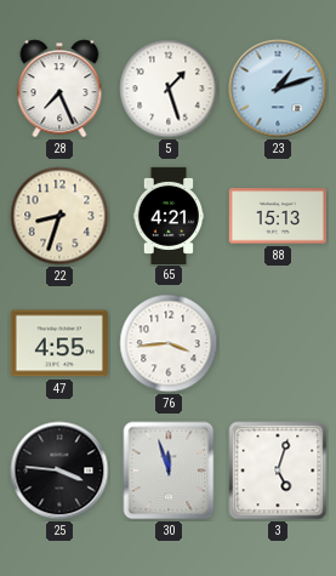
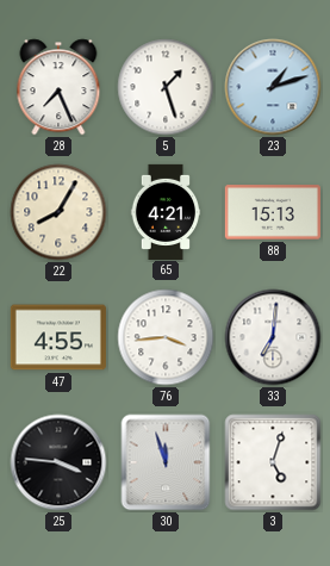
22: 8:33 -> 8:05
33: none -> 7:01
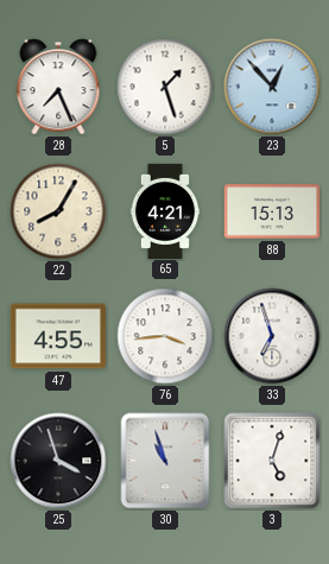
23: 1:12 -> 12:53
33: 7:01 -> 6:57
25: 3:46 -> 3:57
30: 11:57 -> 10:57
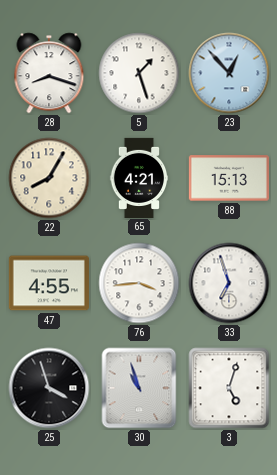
28: 7:26 -> 8:18
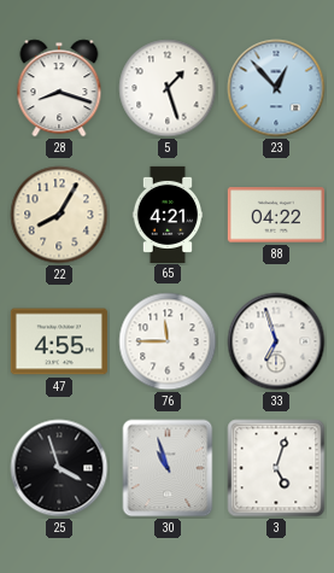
88: 15:13 -> 04:22
76: 3:44 -> 11:45
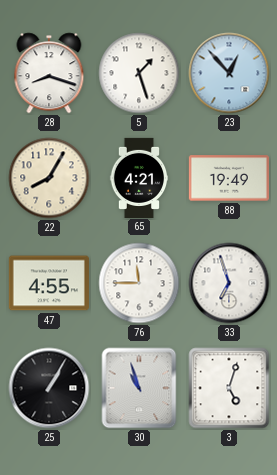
88: 04:22 -> 19:49
25: 3:57 -> 1:05
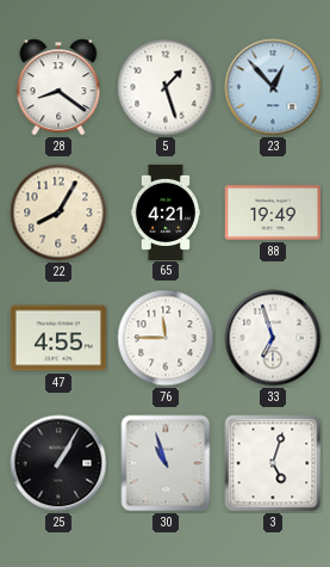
28: 8:18 -> 8:21
